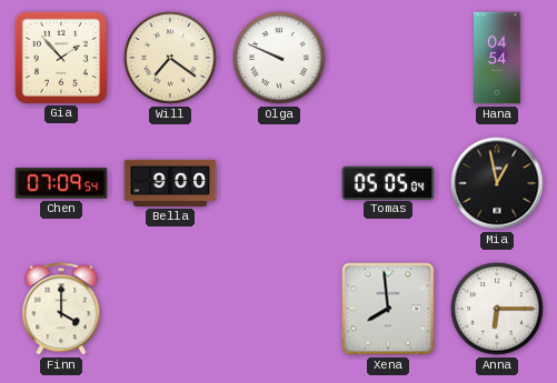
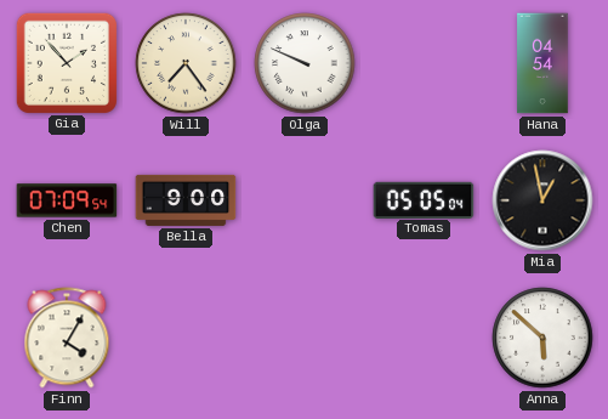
Will: 7:21 -> 7:24
Finn: 4:00 -> 4:05
Xena: 7:59 -> none
Anna: 6:15 -> 5:52
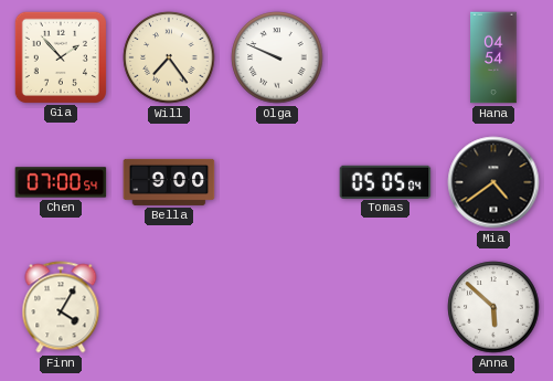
Chen: 07:09 -> 07:00
Mia: 12:58 -> 4:39
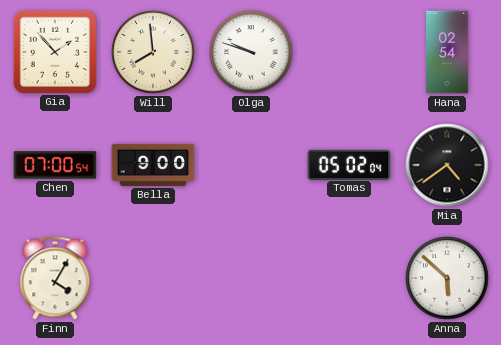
Will: 7:24 -> 7:59
Olga: 9:49 -> 9:48
Hana: 04:54 -> 02:54
Tomas: 05:05 -> 05:02
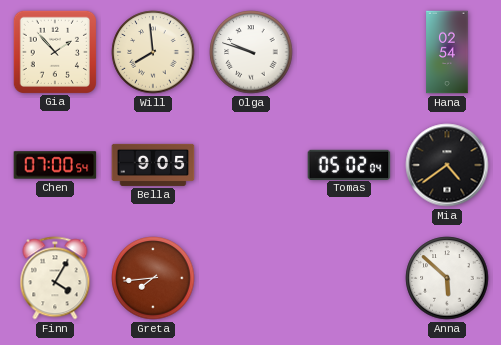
Bella: 9:00 -> 9:05
Greta: none -> 7:44
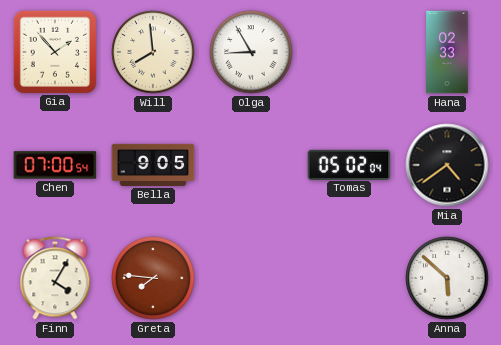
Olga: 9:48 -> 8:55
Hana: 02:54 -> 02:33
Greta: 7:44 -> 7:46
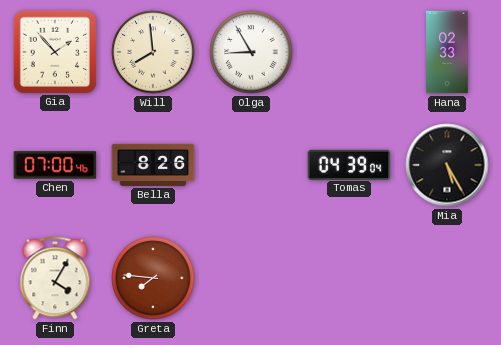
Chen: 07:00:54 -> 07:00:46
Bella: 9:05 -> 8:26
Tomas: 05:02 -> 04:39
Mia: 4:39 -> 5:25
Anna: 5:52 -> none
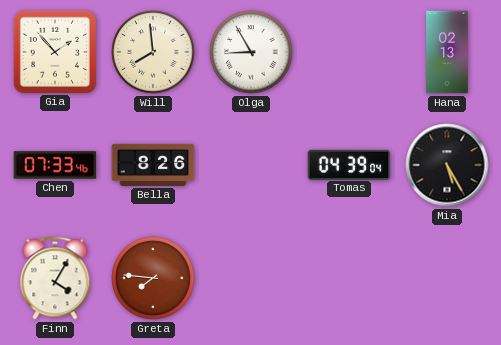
Hana: 02:33 -> 02:13
Chen: 07:00 -> 07:33
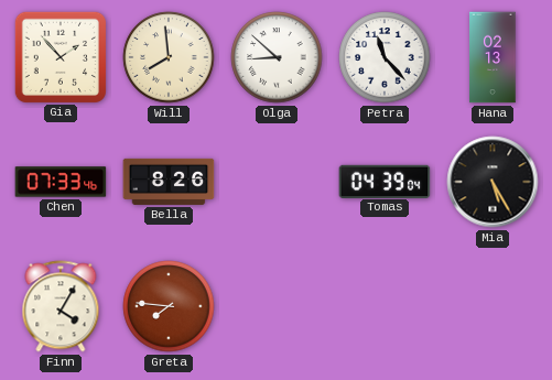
Olga: 8:55 -> 8:52
Petra: none -> 11:23
